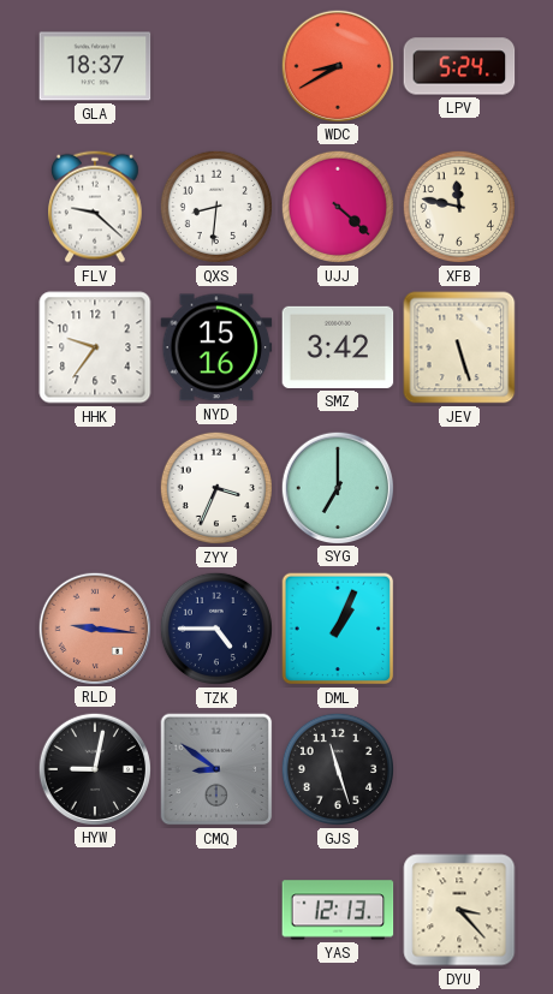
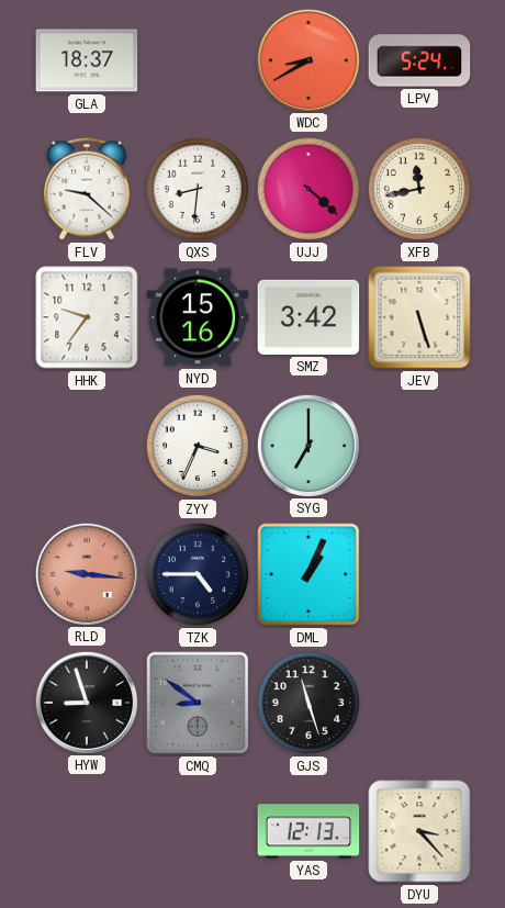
XFB: 11:47 -> 11:43
HYW: 9:02 -> 8:57
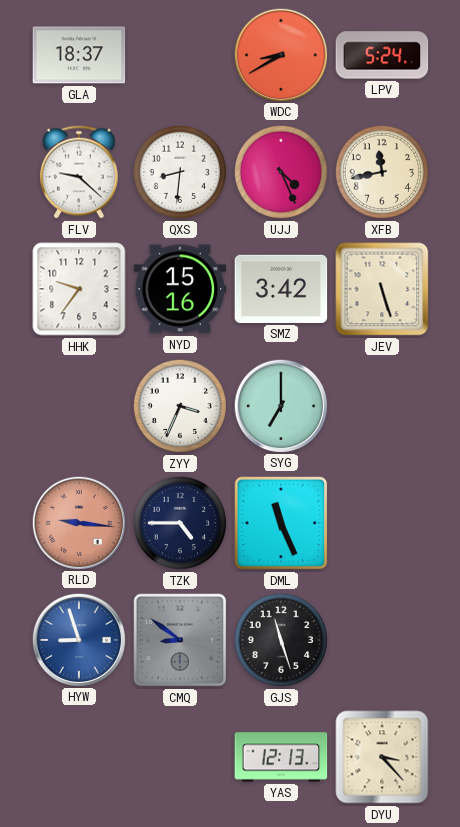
UJJ: 4:22 -> 4:26
DML: 1:04 -> 11:26
HYW dial: black -> blue
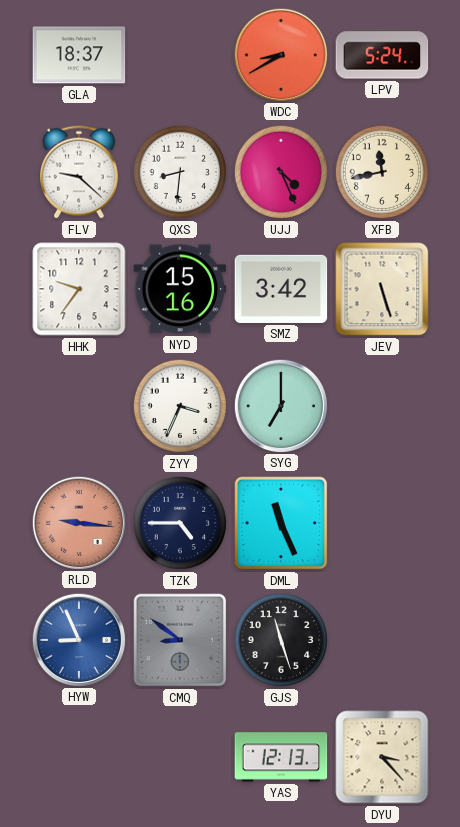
HYW: 8:57 -> 8:56
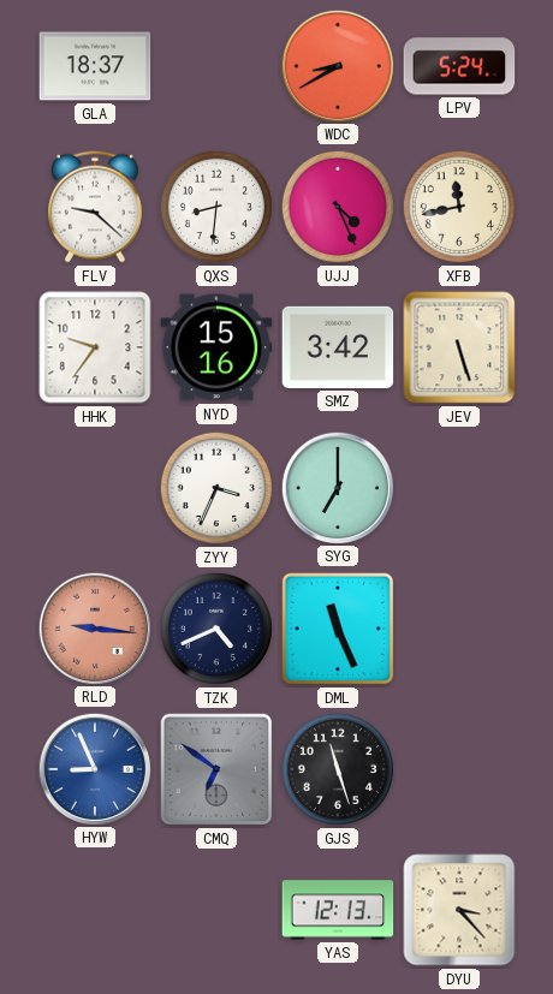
TZK: 4:45 -> 4:41
CMQ: 8:51 -> 6:51
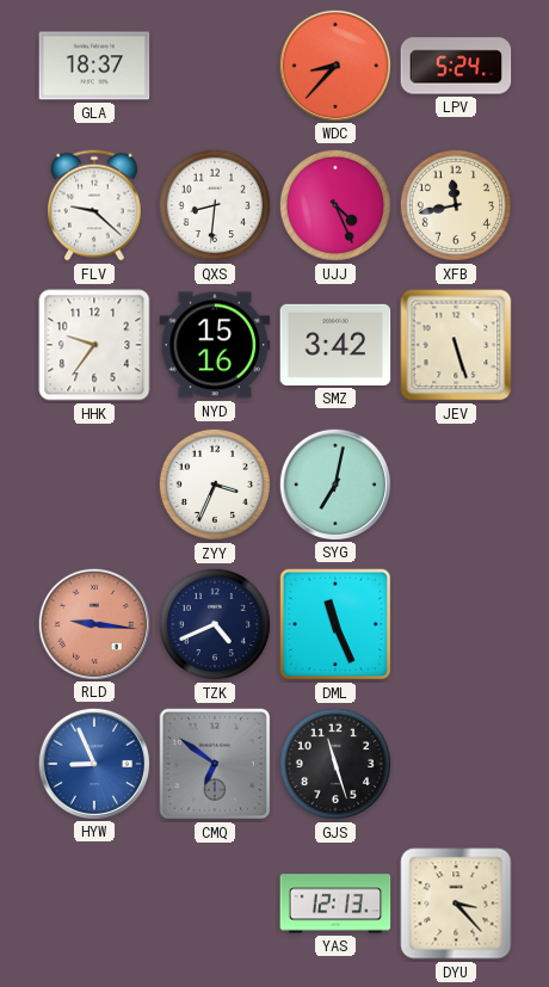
WDC: 8:40 -> 8:37
SYG: 7:00 -> 7:02
